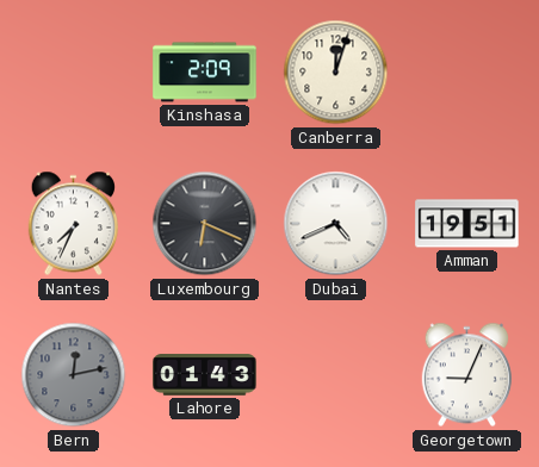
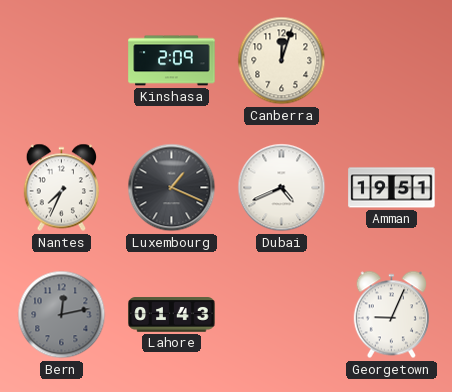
Luxembourg: 6:19 -> 1:19
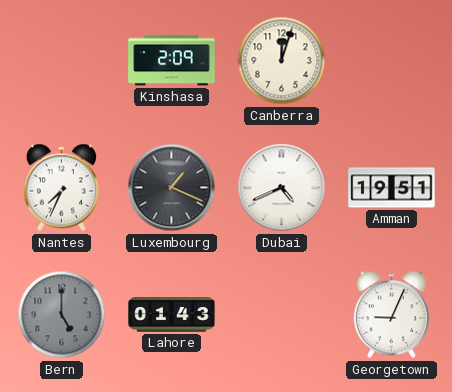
Bern: 12:13 -> 5:00
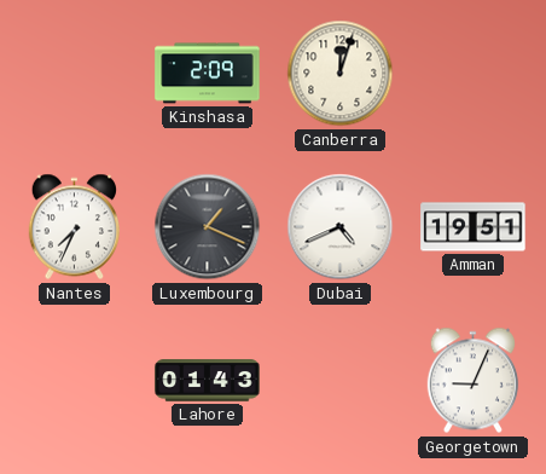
Bern: 5:00 -> none
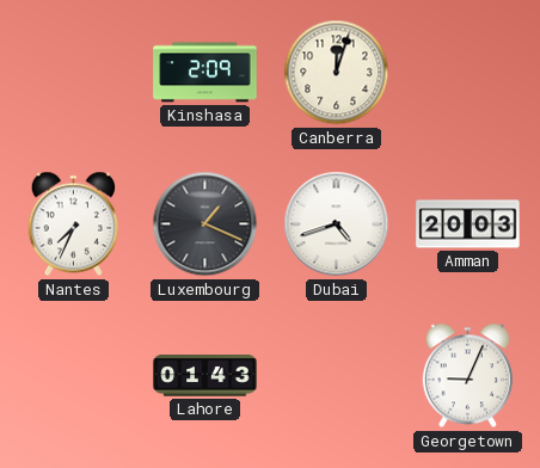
Dubai: 4:41 -> 4:42
Amman: 19:51 -> 20:03
